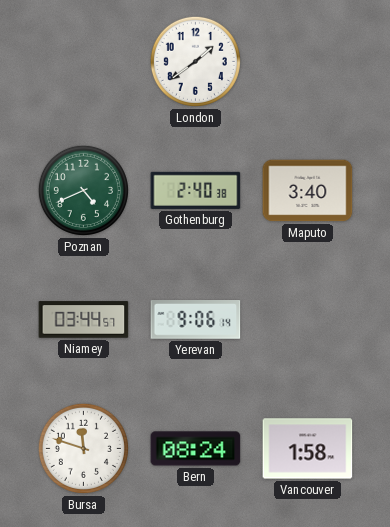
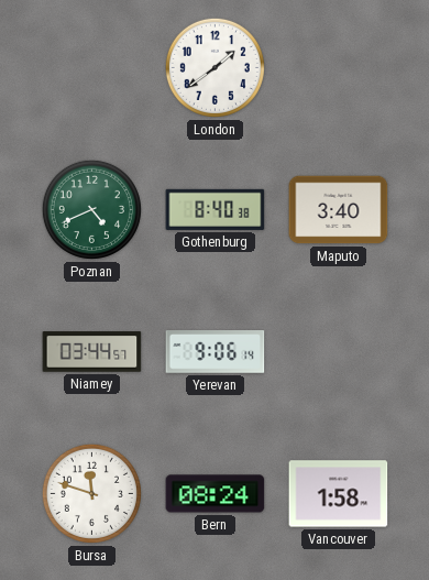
Gothenburg: 2:40 -> 8:40
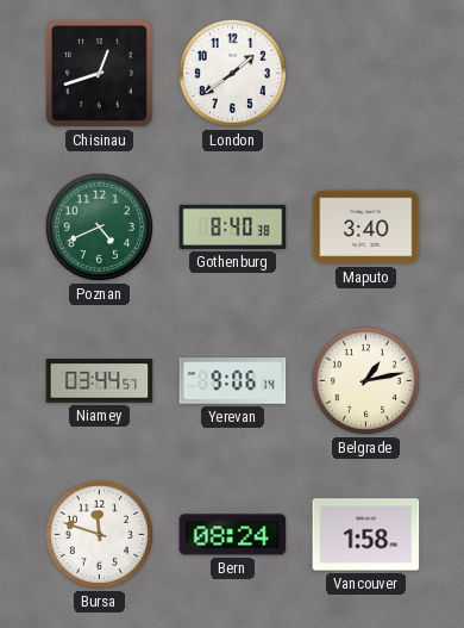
Chisinau: none -> 12:42
Belgrade: none -> 1:13
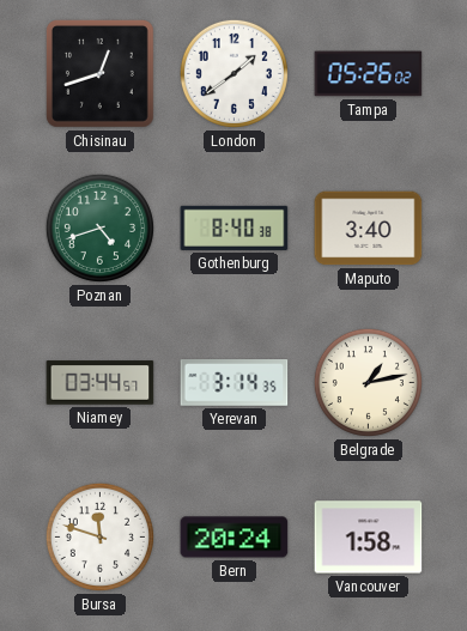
Tampa: none -> 05:26
Poznan: 4:41 -> 4:42
Yerevan: 9:06 -> 3:14
Bern: 08:24 -> 20:24
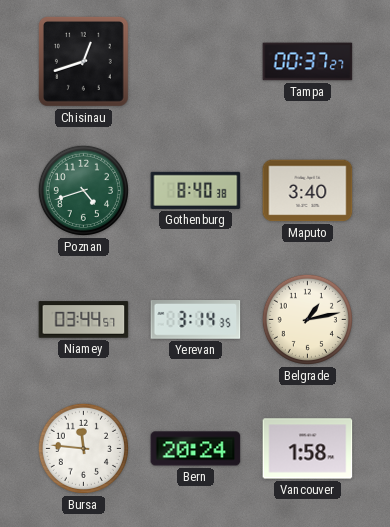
London: 1:39 -> none
Tampa: 05:26 -> 00:37
Bursa: 11:48 -> 11:46
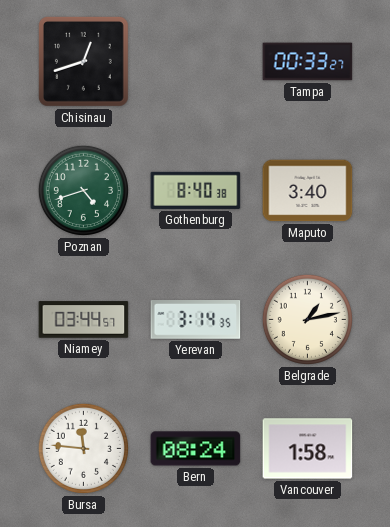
Tampa: 00:37 -> 00:33
Bern: 20:24 -> 08:24
